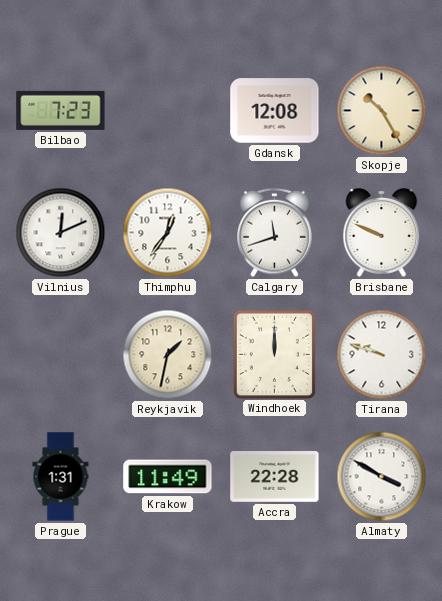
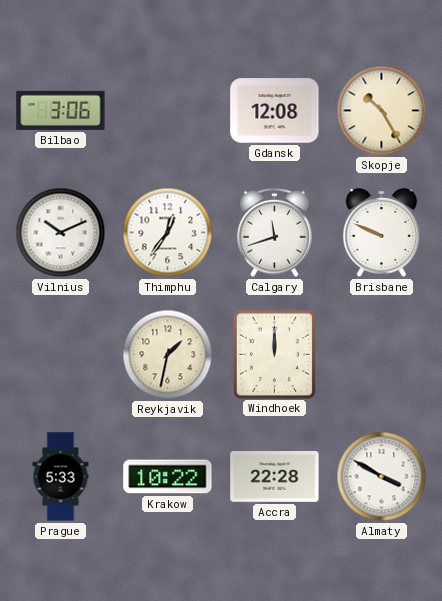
Bilbao: 7:23 -> 3:06
Vilnius: 12:11 -> 10:11
Tirana: 9:48 -> none
Prague: 1:31 -> 5:33
Krakow: 11:49 -> 10:22
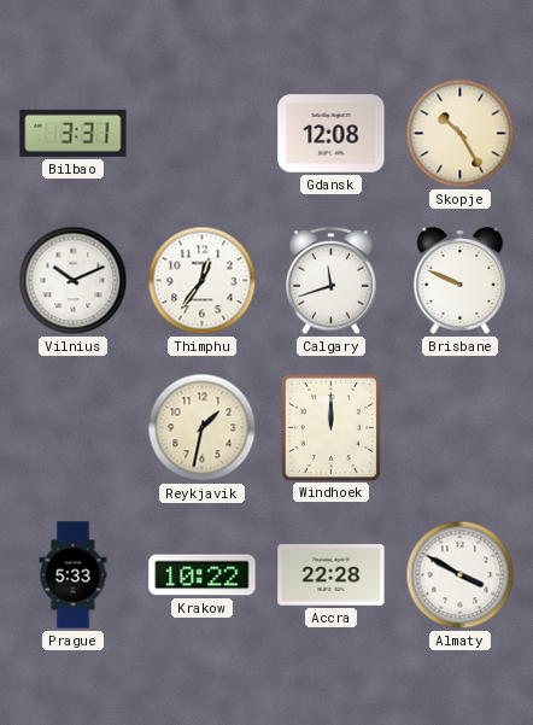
Bilbao: 3:06 -> 3:31
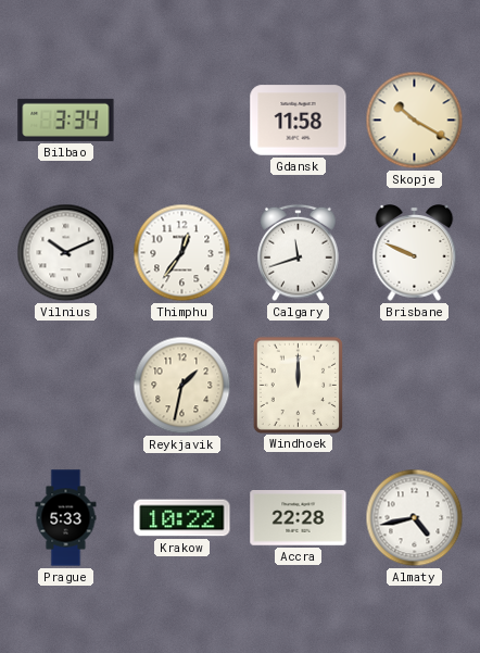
Bilbao: 3:31 -> 3:34
Gdansk: 12:08 -> 11:58
Skopje: 10:25 -> 10:20
Almaty: 3:50 -> 4:43
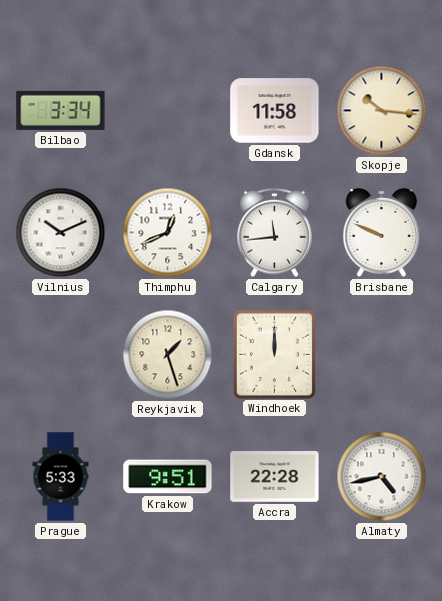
Skopje: 10:20 -> 10:16
Thimphu: 12:36 -> 12:41
Calgary: 11:42 -> 11:44
Reykjavik: 1:32 -> 1:27
Krakow: 10:22 -> 9:51
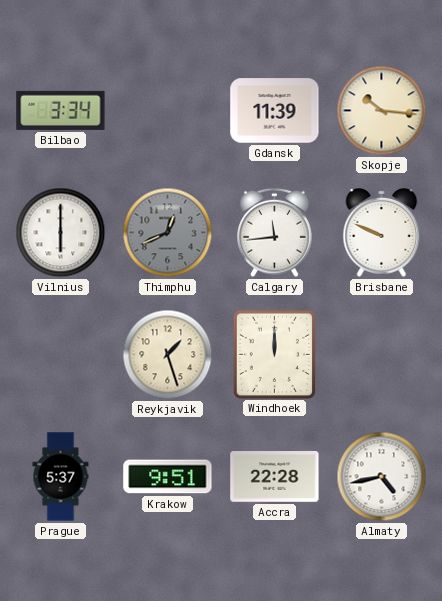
Gdansk: 11:58 -> 11:39
Vilnius: 10:11 -> 6:00
Thimphu dial: white -> grey
Prague: 5:33 -> 5:37
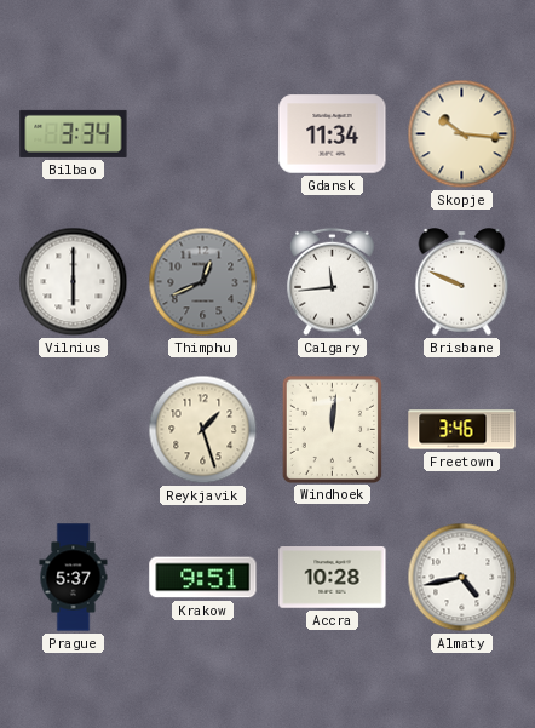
Gdansk: 11:39 -> 11:34
Windhoek: 12:00 -> 12:01
Freetown: none -> 3:46
Accra: 22:28 -> 10:28
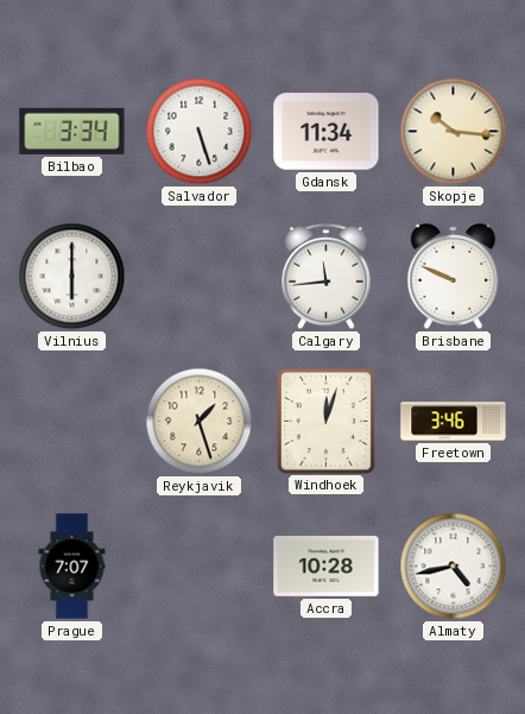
Salvador: none -> 5:27
Thimphu: 12:41 -> none
Windhoek: 12:01 -> 12:03
Prague: 5:37 -> 7:07
Krakow: 9:51 -> none
